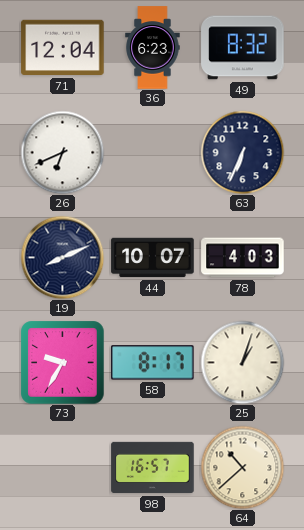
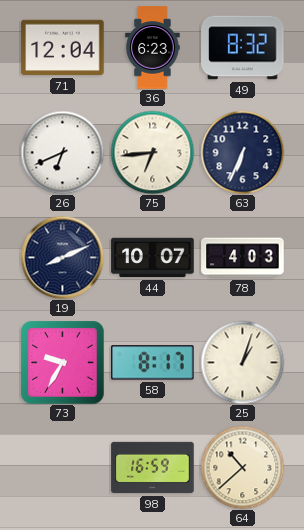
75: none -> 6:44
98: 16:57 -> 16:59
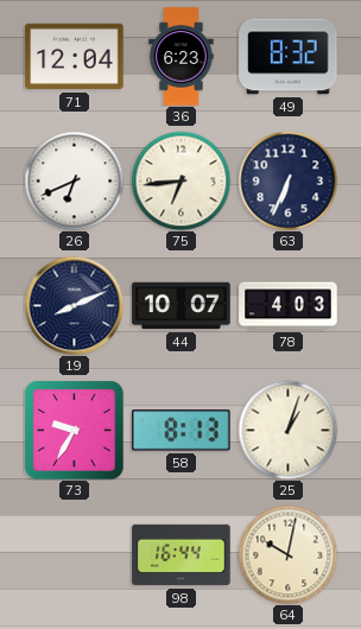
58: 8:17 -> 8:13
98: 16:59 -> 16:44
64: 10:38 -> 10:02
